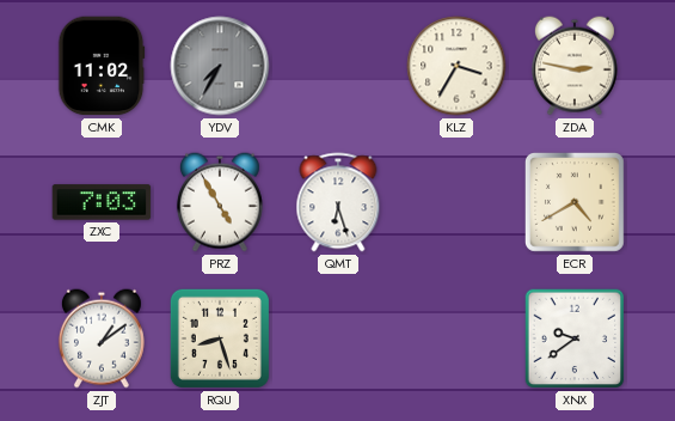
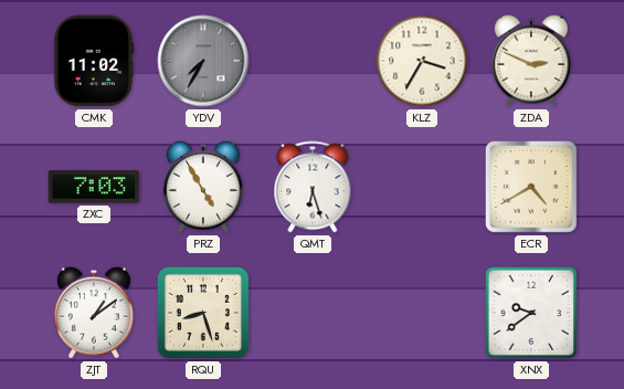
ZDA: 2:47 -> 2:49
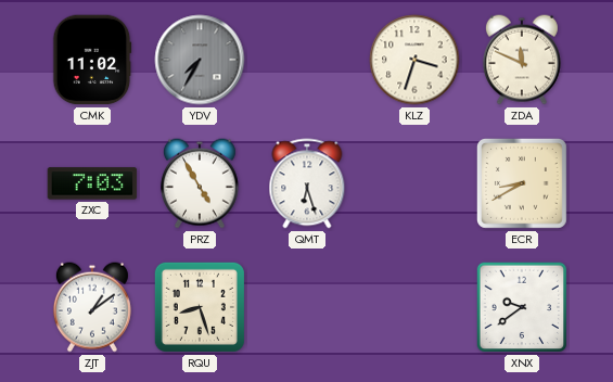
KLZ: 3:35 -> 3:33
ZDA: 2:49 -> 11:49
ECR: 4:40 -> 8:40
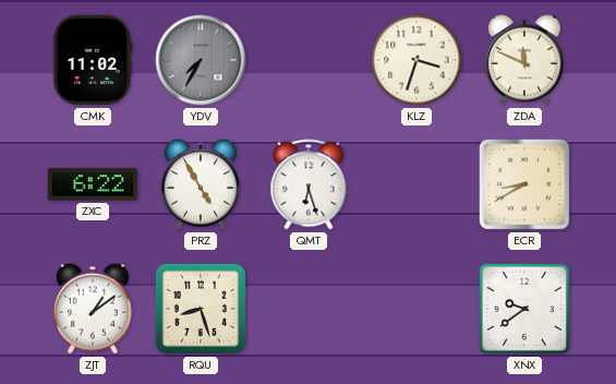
ZXC: 7:03 -> 6:22
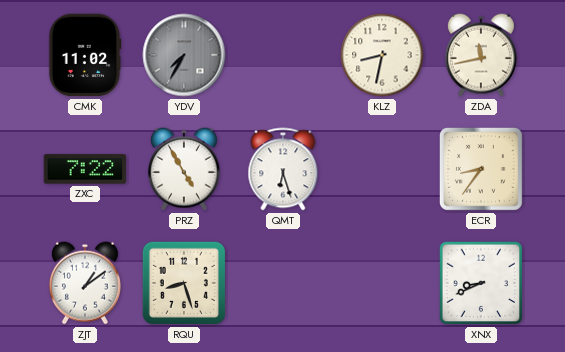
KLZ: 3:33 -> 8:32
ZDA: 11:49 -> 11:43
ZXC: 6:22 -> 7:22
ECR: 8:40 -> 8:36
XNX: 9:39 -> 8:41
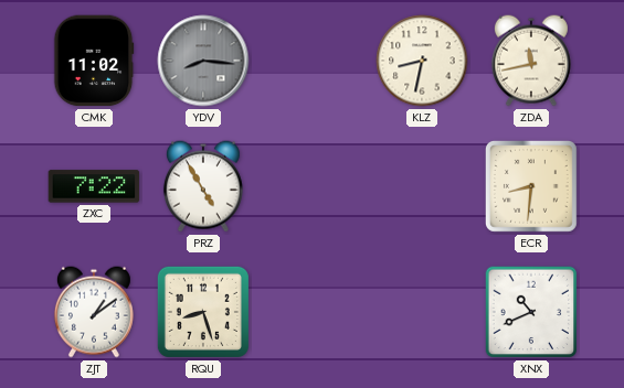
YDV: 7:35 -> 8:16
QMT: 6:27 -> none
ECR: 8:36 -> 8:31
XNX: 8:41 -> 10:41
